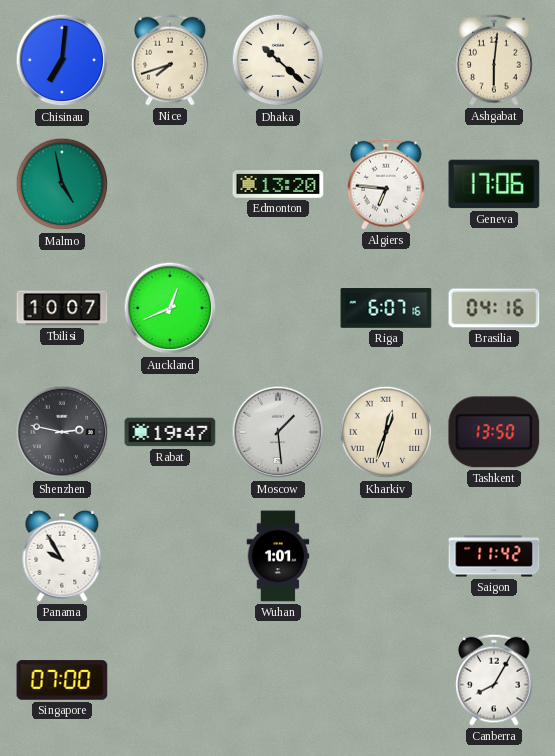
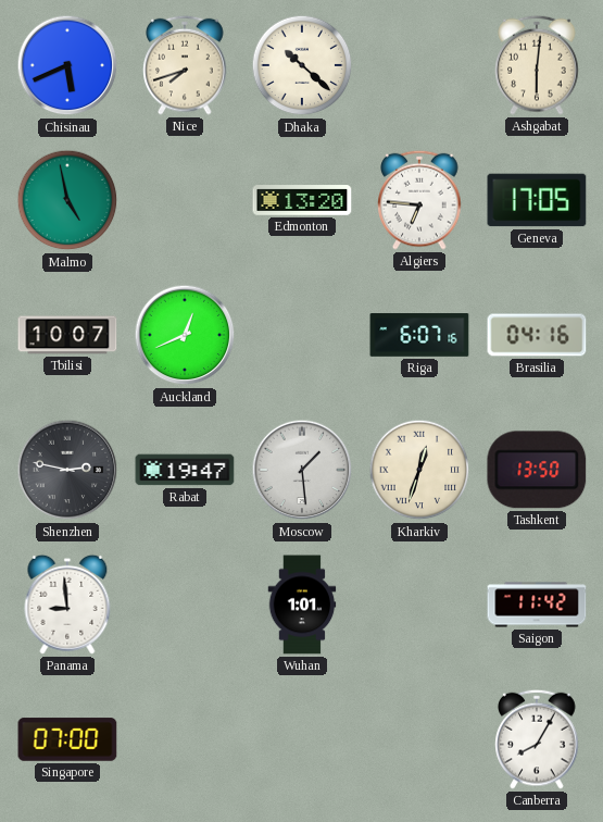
Chisinau: 7:01 -> 5:41
Geneva: 17:06 -> 17:05
Panama: 9:55 -> 8:59
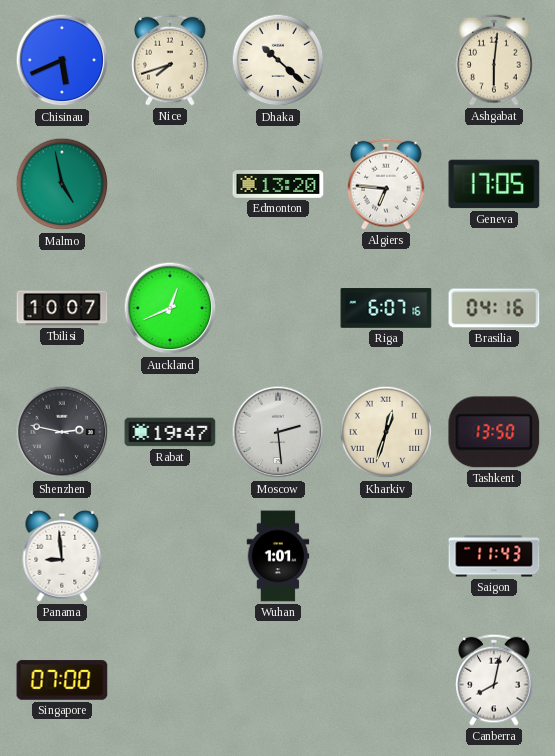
Moscow: 1:29 -> 2:29
Saigon: 11:42 -> 11:43
Canberra: 8:05 -> 8:02
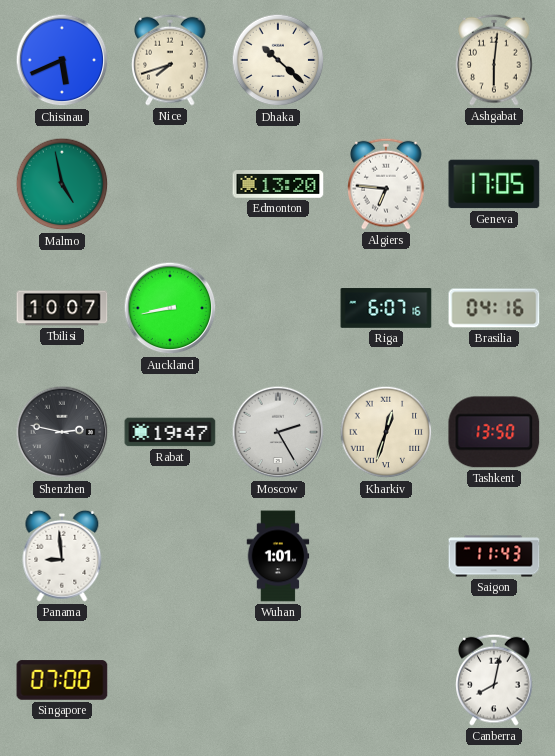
Auckland: 12:41 -> 8:43
Moscow: 2:29 -> 2:25
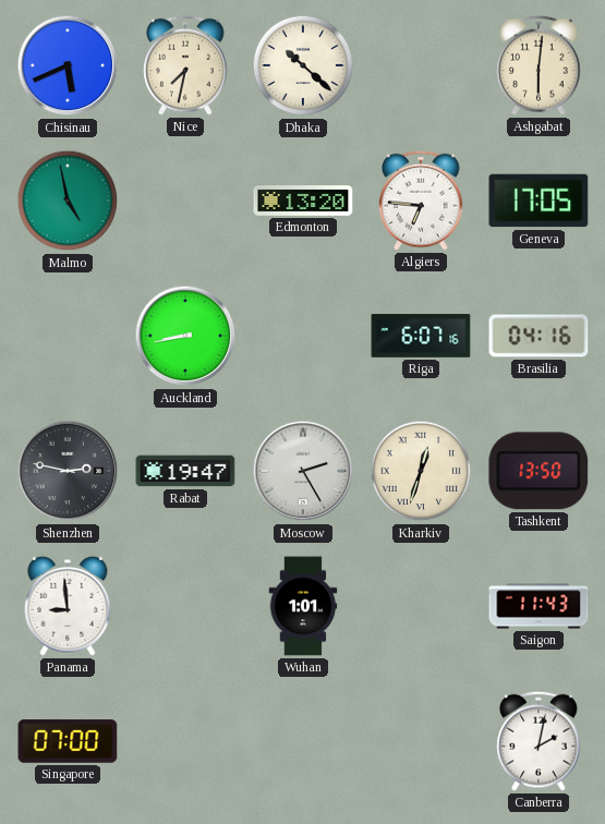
Nice: 7:42 -> 7:32
Tbilisi: 10:07 -> none
Canberra: 8:02 -> 2:02
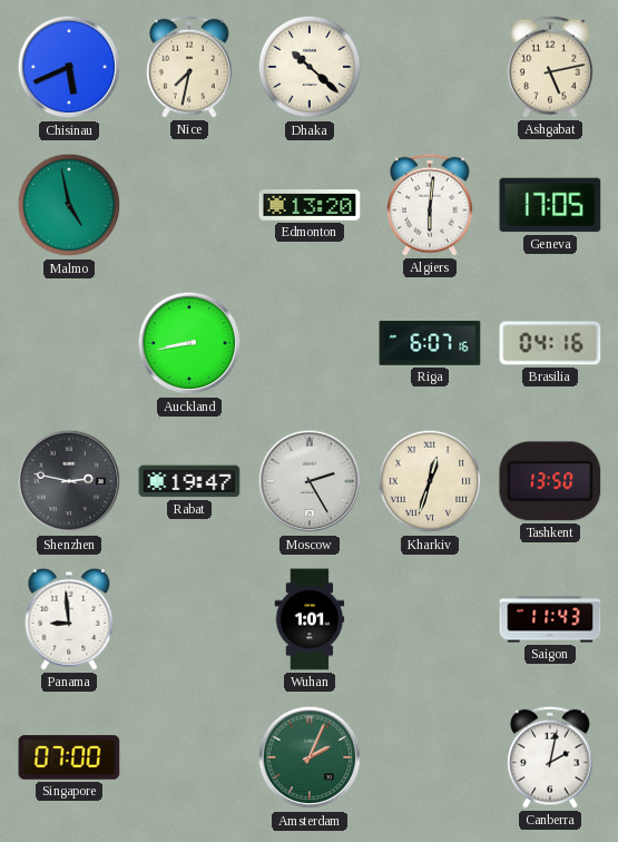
Ashgabat: 6:01 -> 5:13
Algiers: 6:46 -> 6:01
Amsterdam: none -> 2:04
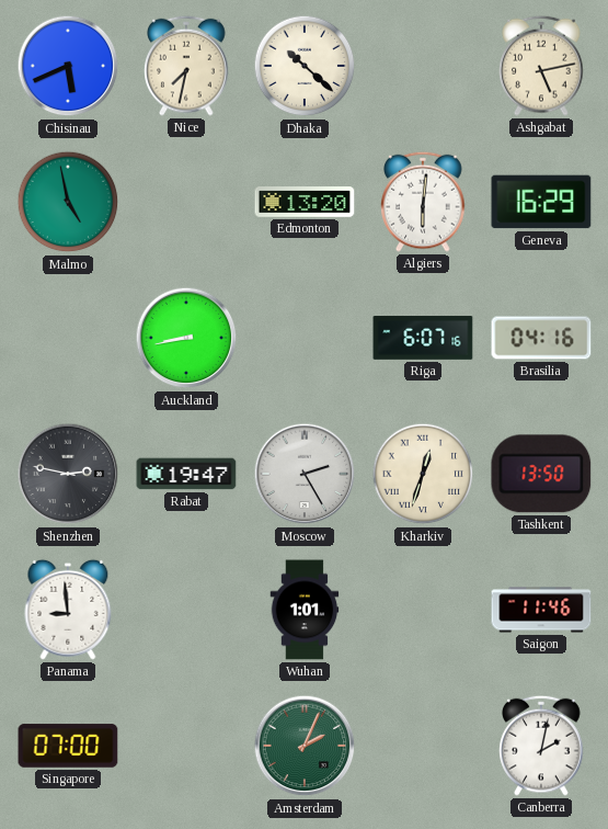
Geneva: 17:05 -> 16:29
Saigon: 11:43 -> 11:46
